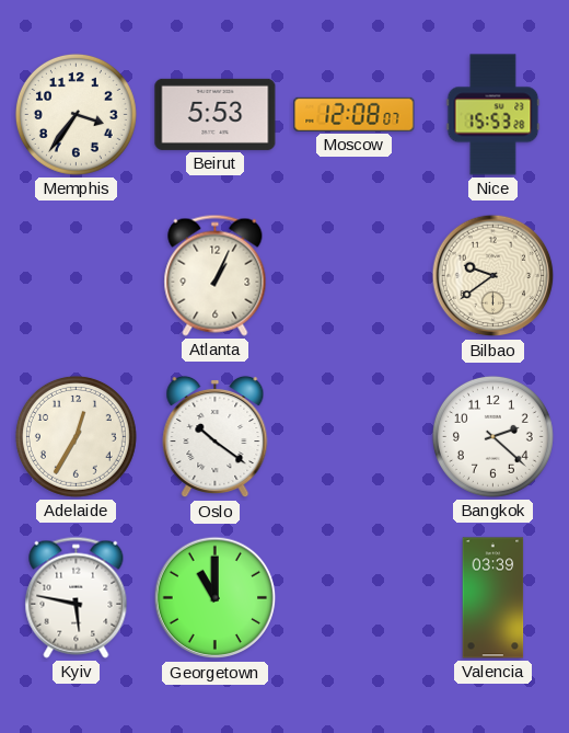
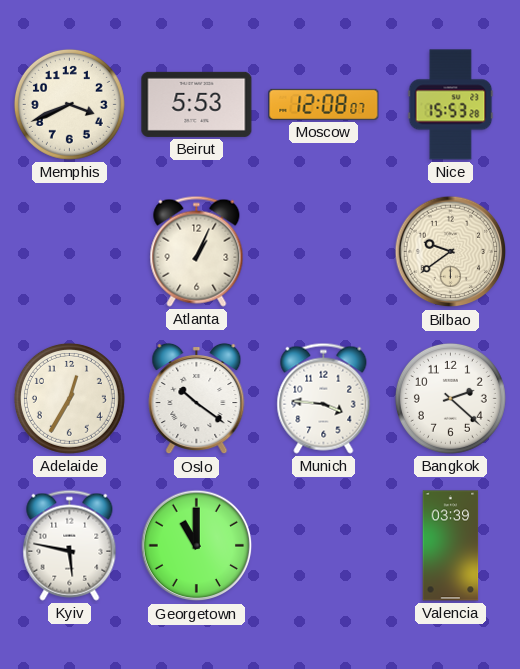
Memphis: 3:36 -> 3:41
Munich: none -> 3:46
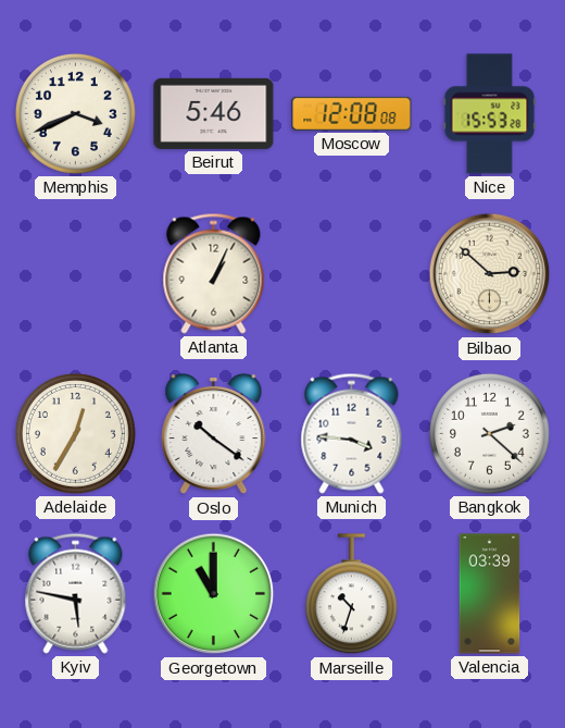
Beirut: 5:53 -> 5:46
Moscow: 12:08:07 -> 12:08:08
Bilbao: 9:39 -> 2:52
Marseille: none -> 10:33
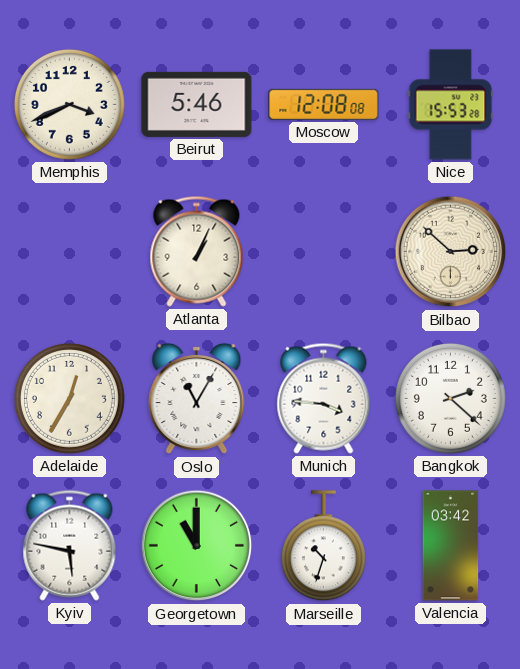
Oslo: 10:21 -> 11:05
Valencia: 03:39 -> 03:42
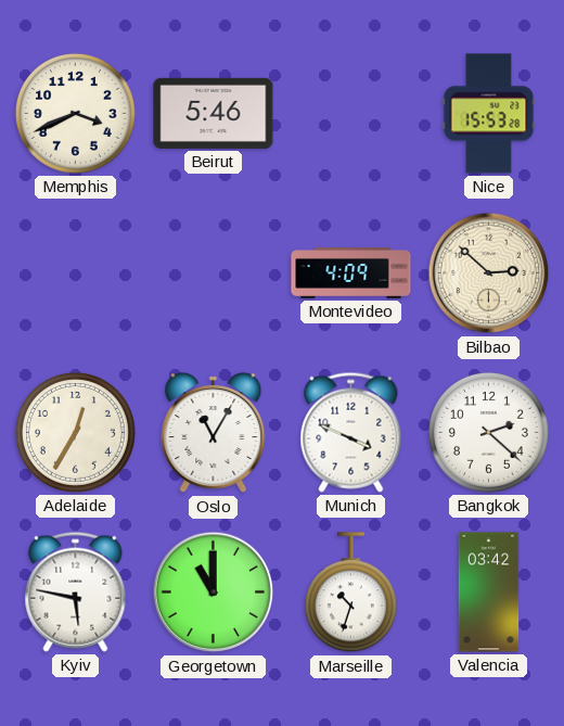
Moscow: 12:08 -> none
Atlanta: 1:04 -> none
Montevideo: none -> 4:09
Munich: 3:46 -> 3:49
